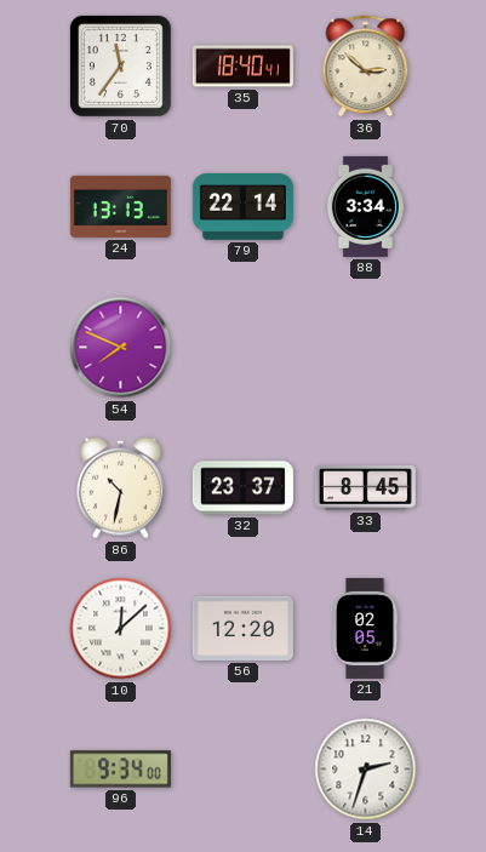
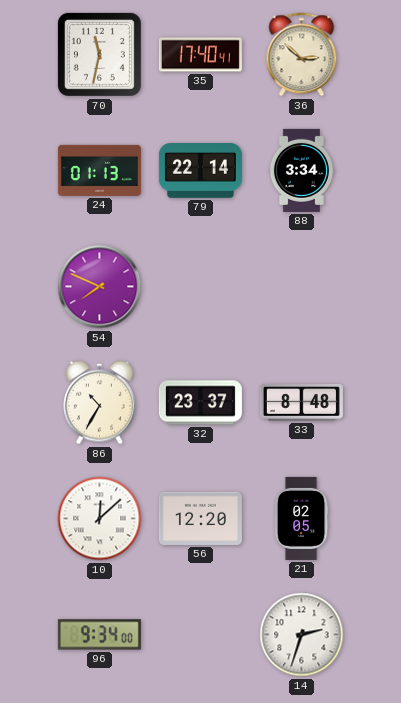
70: 11:36 -> 11:32
35: 18:40 -> 17:40
24: 13:13 -> 01:13
86: 10:32 -> 10:35
33: 8:45 -> 8:48
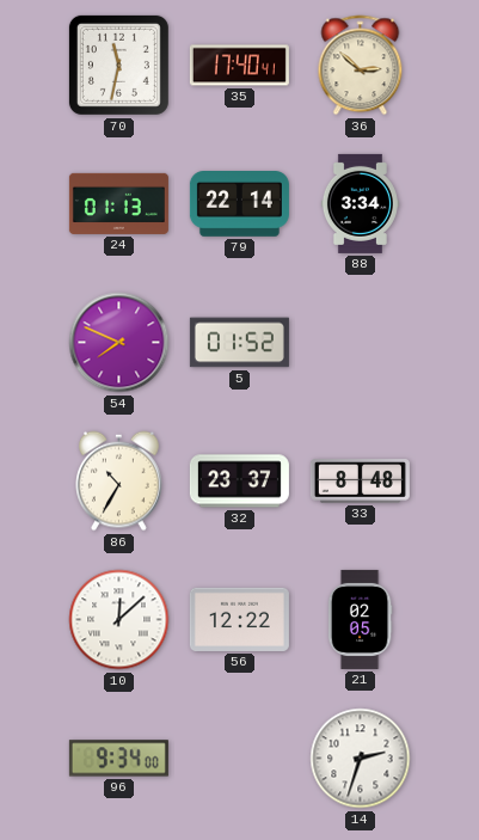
5: none -> 01:52
56: 12:20 -> 12:22
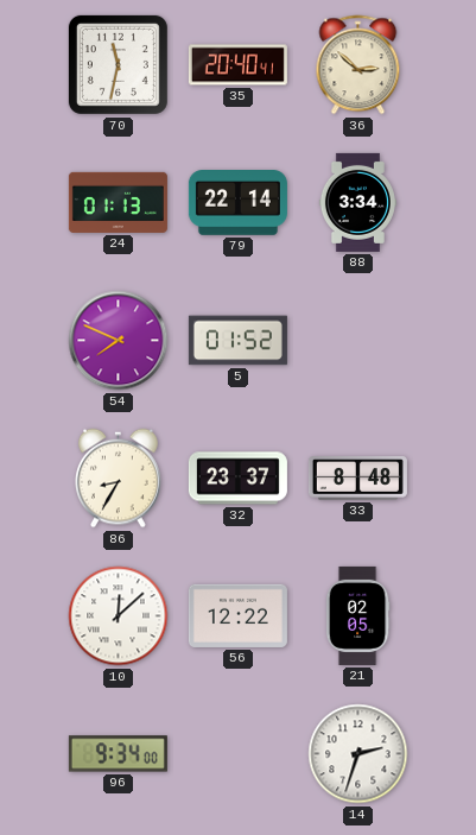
35: 17:40 -> 20:40
86: 10:35 -> 8:35
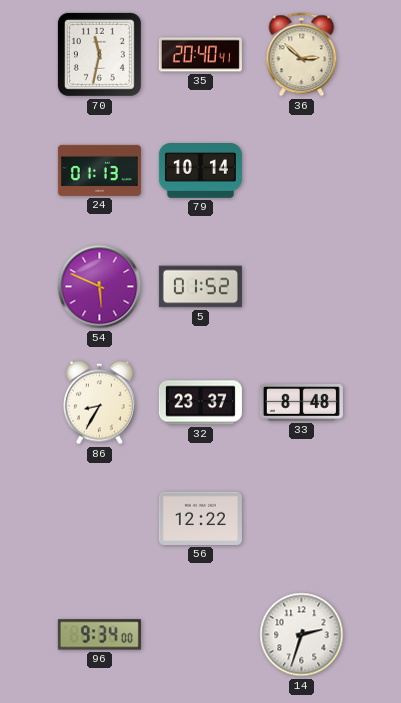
79: 22:14 -> 10:14
88: 3:34 -> none
54: 7:49 -> 5:49
10: 12:08 -> none
21: 02:05 -> none
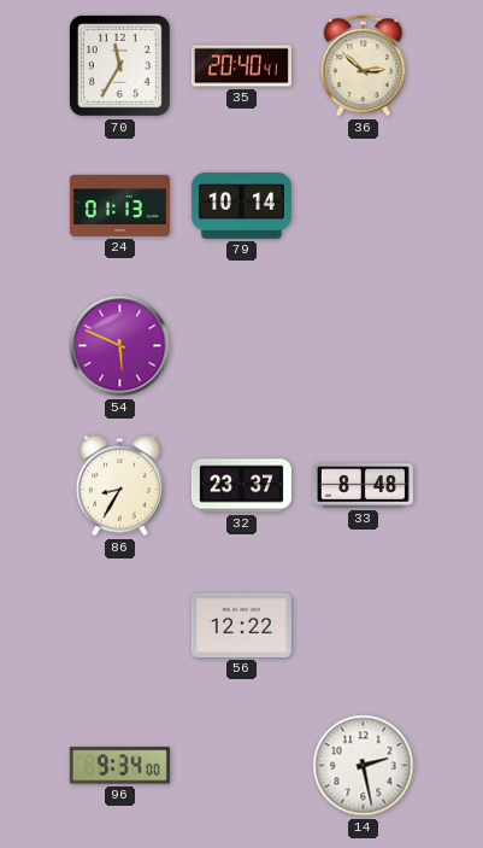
70: 11:32 -> 11:35
5: 01:52 -> none
14: 2:33 -> 2:28
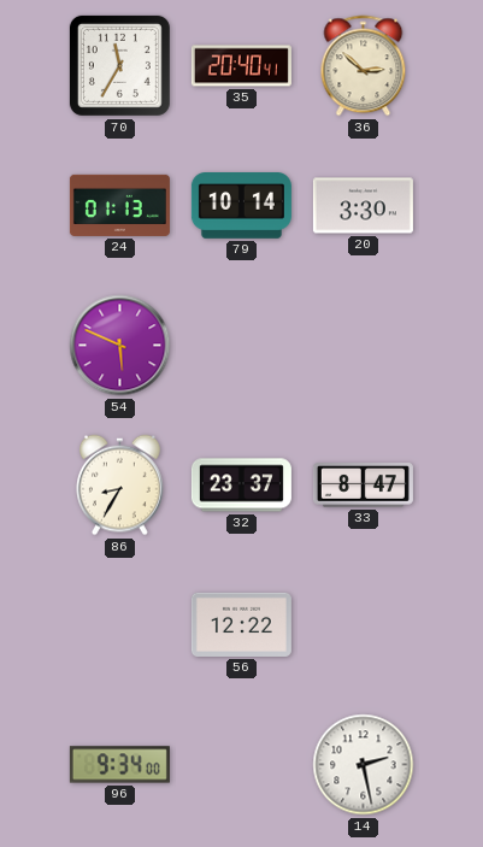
20: none -> 3:30
33: 8:48 -> 8:47
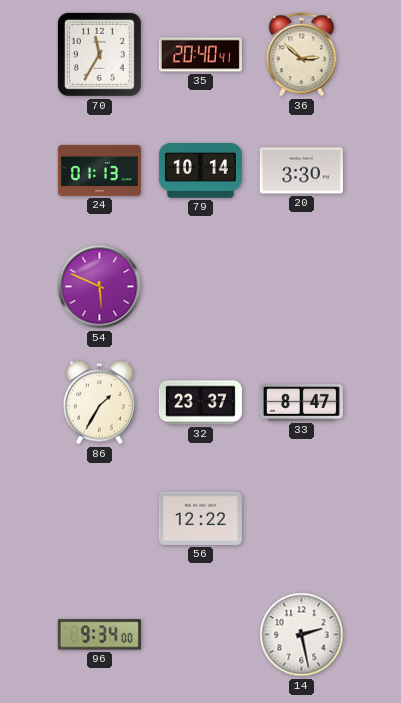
86: 8:35 -> 1:35
